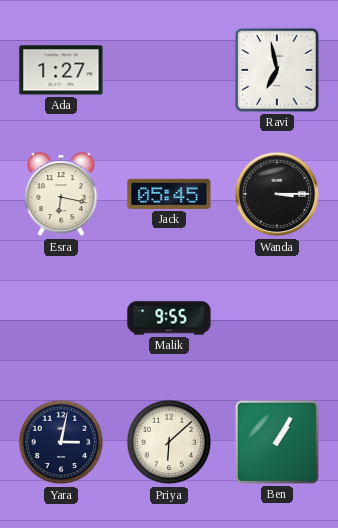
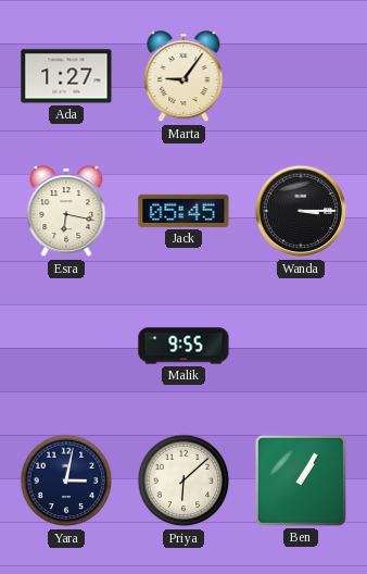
Marta: none -> 9:06
Ravi: 6:58 -> none
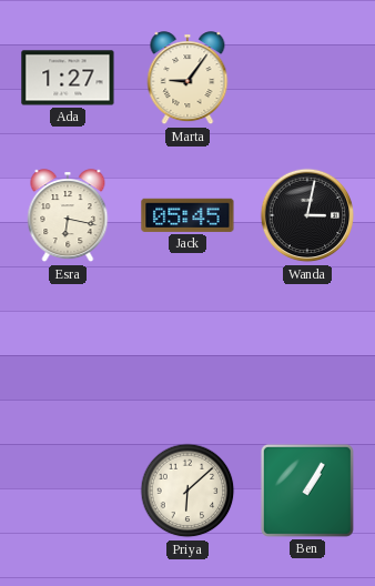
Wanda: 3:15 -> 3:02
Malik: 9:55 -> none
Yara: 3:02 -> none
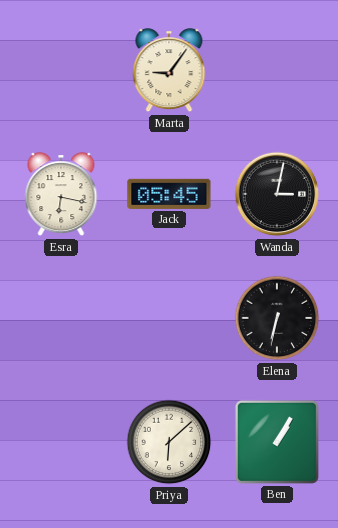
Ada: 1:27 -> none
Elena: none -> 6:32
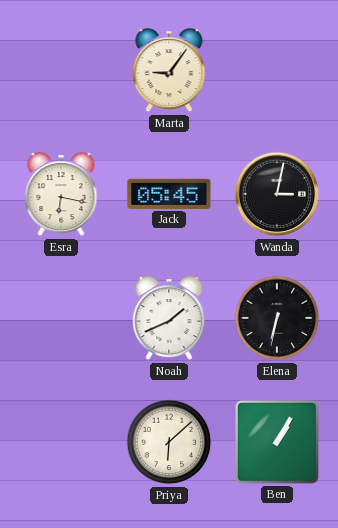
Noah: none -> 1:41
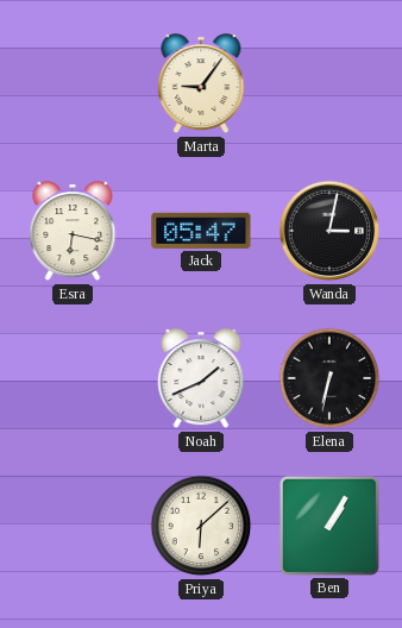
Jack: 05:45 -> 05:47
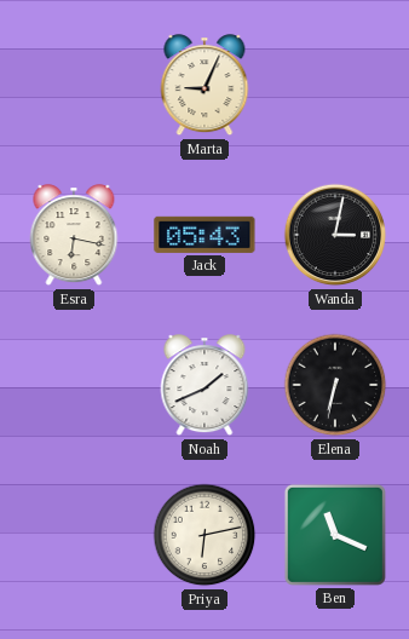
Marta: 9:06 -> 9:04
Jack: 05:47 -> 05:43
Priya: 6:08 -> 6:13
Ben: 1:05 -> 11:19
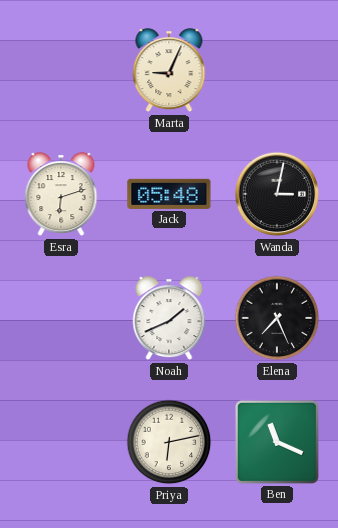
Esra: 6:17 -> 6:12
Jack: 05:43 -> 05:48
Elena: 6:32 -> 7:26
